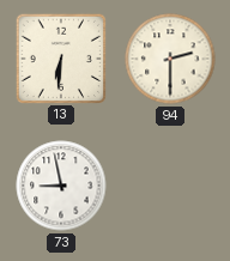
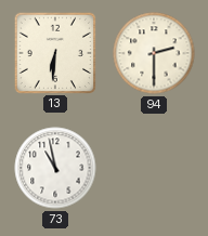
73: 8:58 -> 10:58
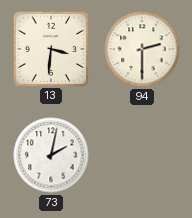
13: 6:31 -> 3:31
73: 10:58 -> 2:02
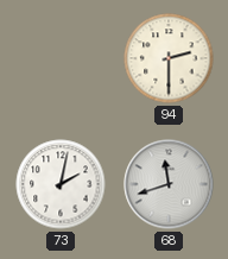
13: 3:31 -> none
68: none -> 11:42
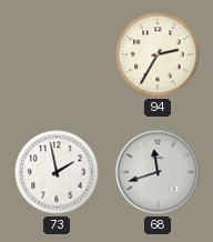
94: 2:30 -> 2:35
73: 2:02 -> 1:58
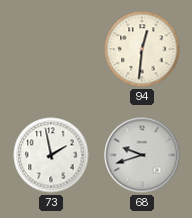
94: 2:35 -> 12:31
68: 11:42 -> 9:42
